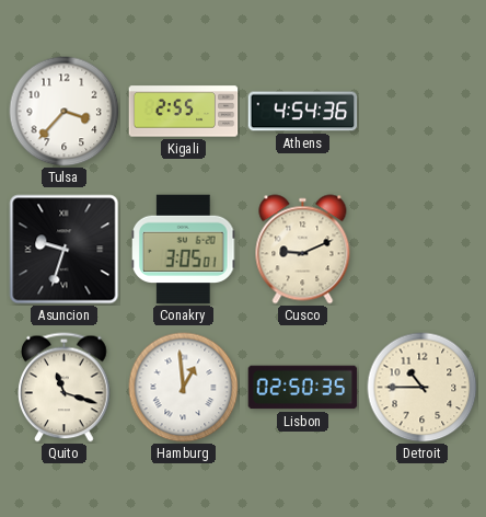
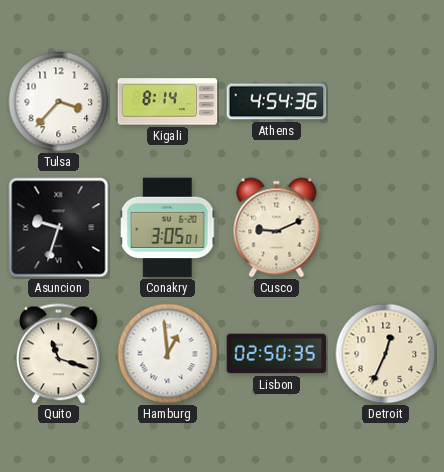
Kigali: 2:55 -> 8:14
Detroit: 10:45 -> 12:34
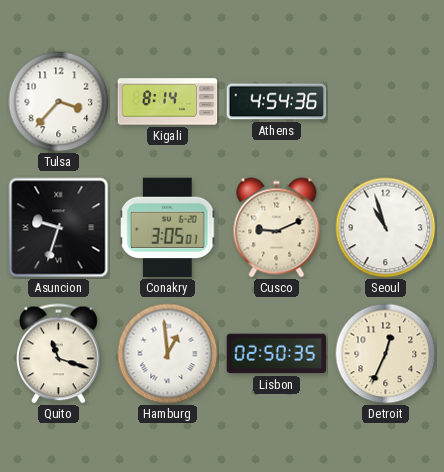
Seoul: none -> 10:57
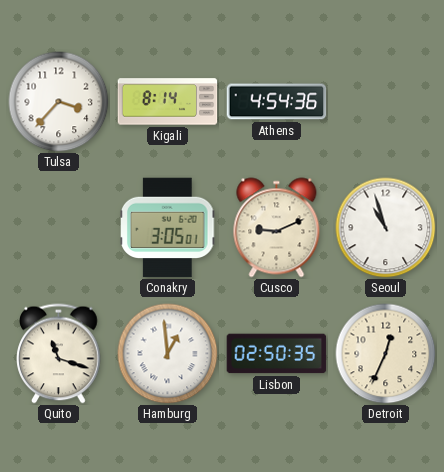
Asuncion: 9:33 -> none
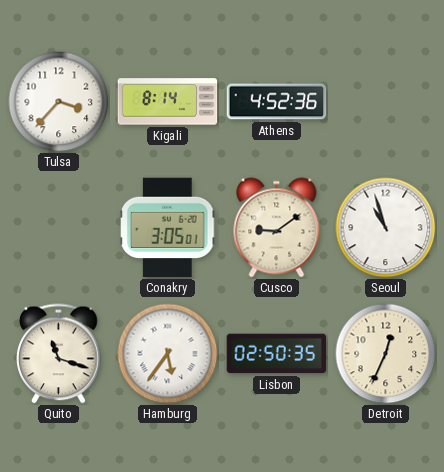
Athens: 4:54 -> 4:52
Cusco: 9:11 -> 9:09
Hamburg: 12:59 -> 5:36
